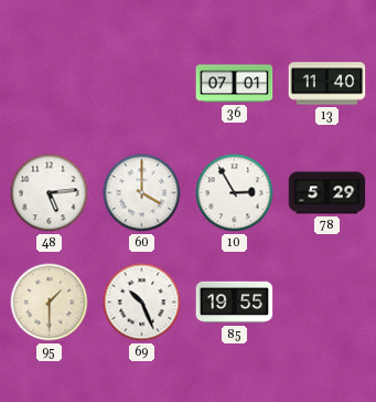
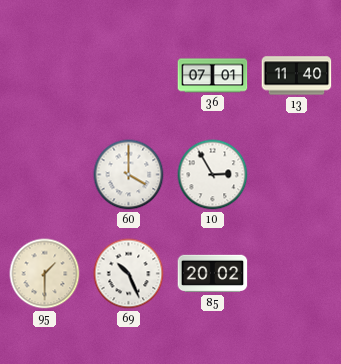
48: 5:14 -> none
78: 5:29 -> none
85: 19:55 -> 20:02
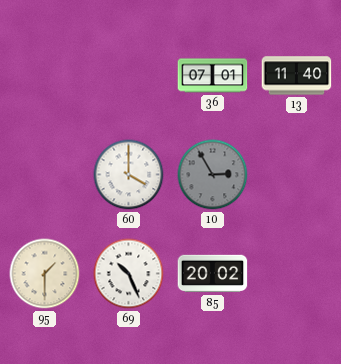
10 dial: white -> grey
